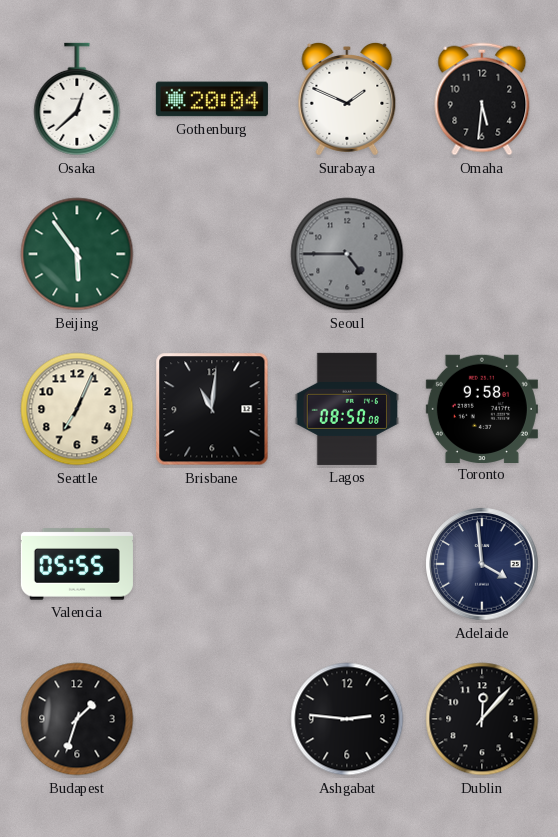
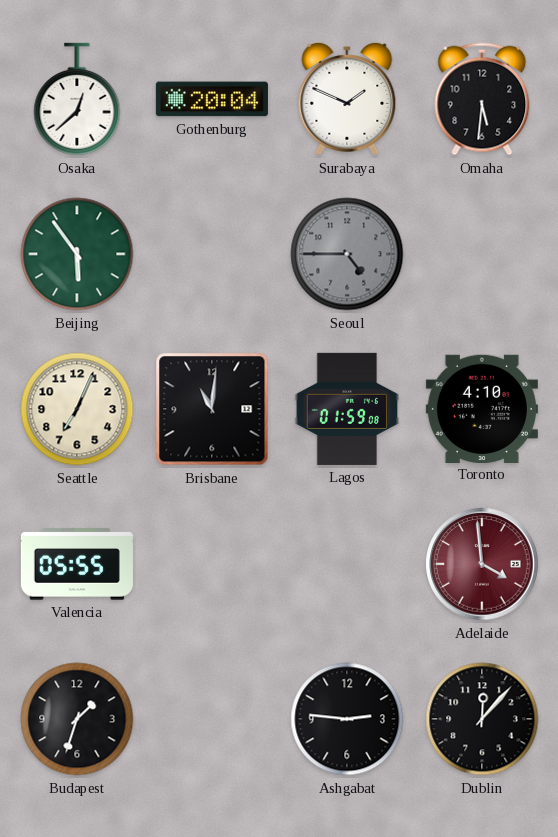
Lagos: 08:50 -> 01:59
Toronto: 9:58 -> 4:10
Adelaide dial: navy -> burgundy
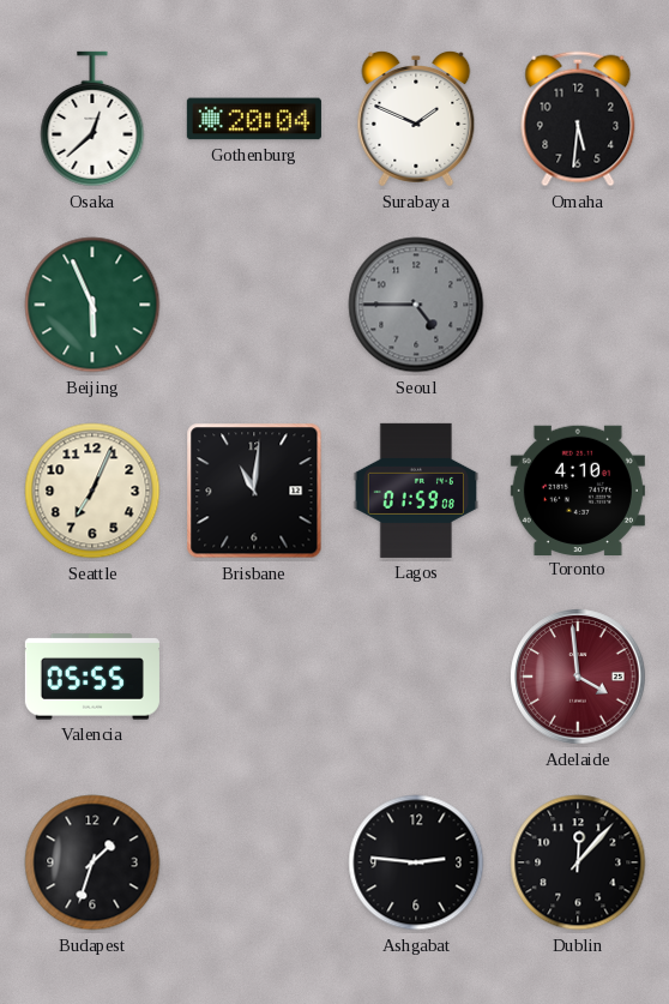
Beijing: 5:54 -> 5:56
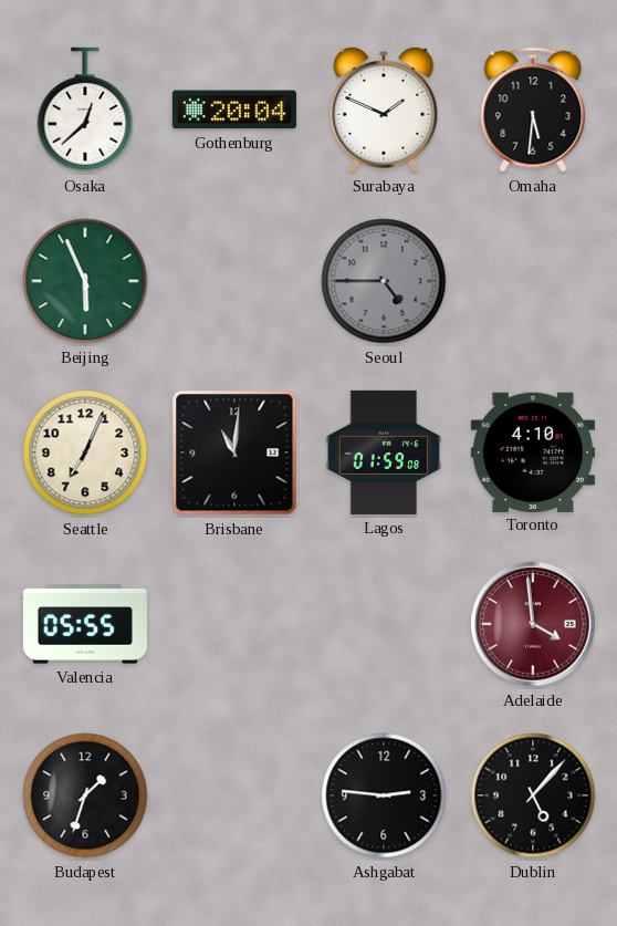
Dublin: 12:07 -> 5:07
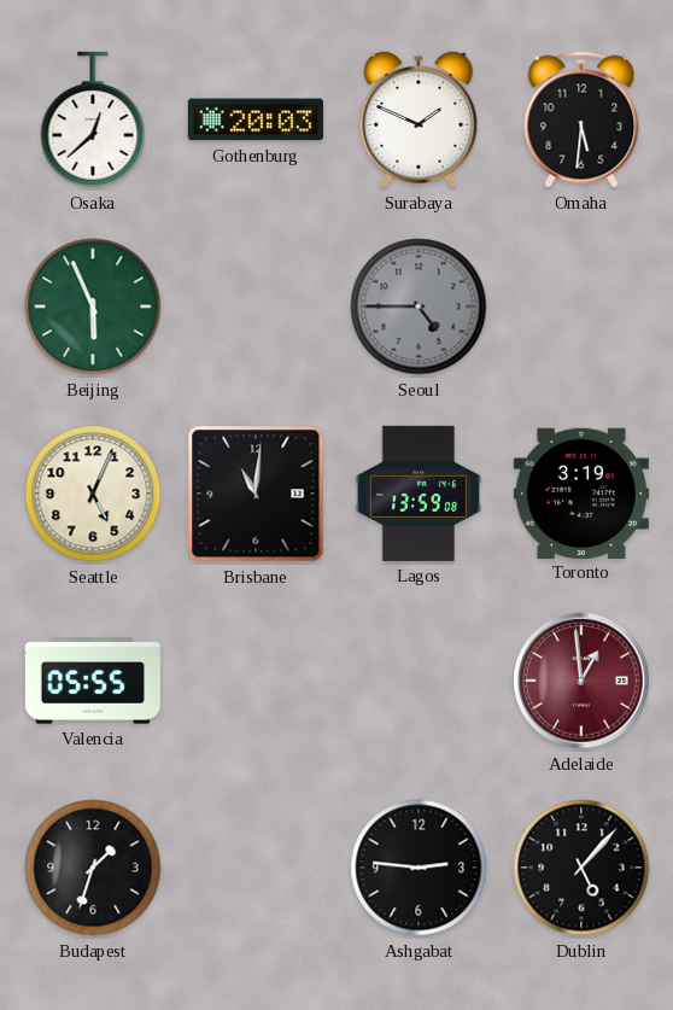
Gothenburg: 20:04 -> 20:03
Seattle: 7:04 -> 5:04
Lagos: 01:59 -> 13:59
Toronto: 4:10 -> 3:19
Adelaide: 3:59 -> 12:59
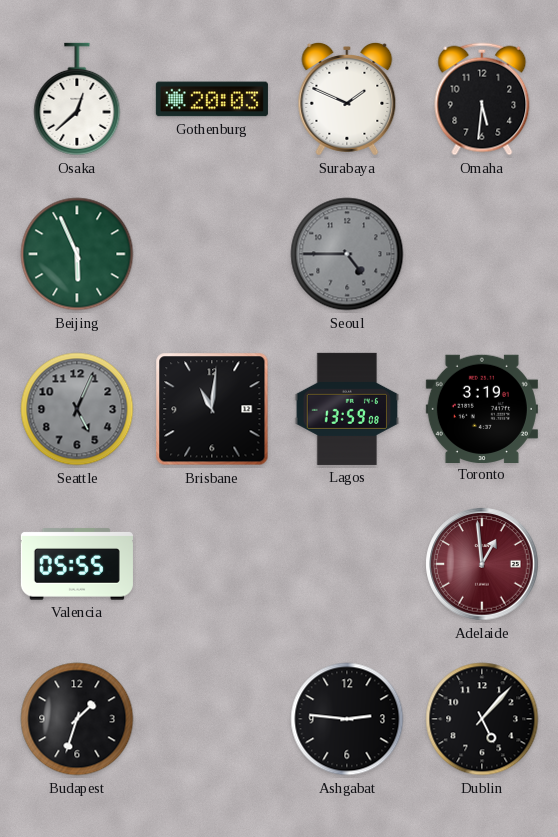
Seattle dial: cream -> grey
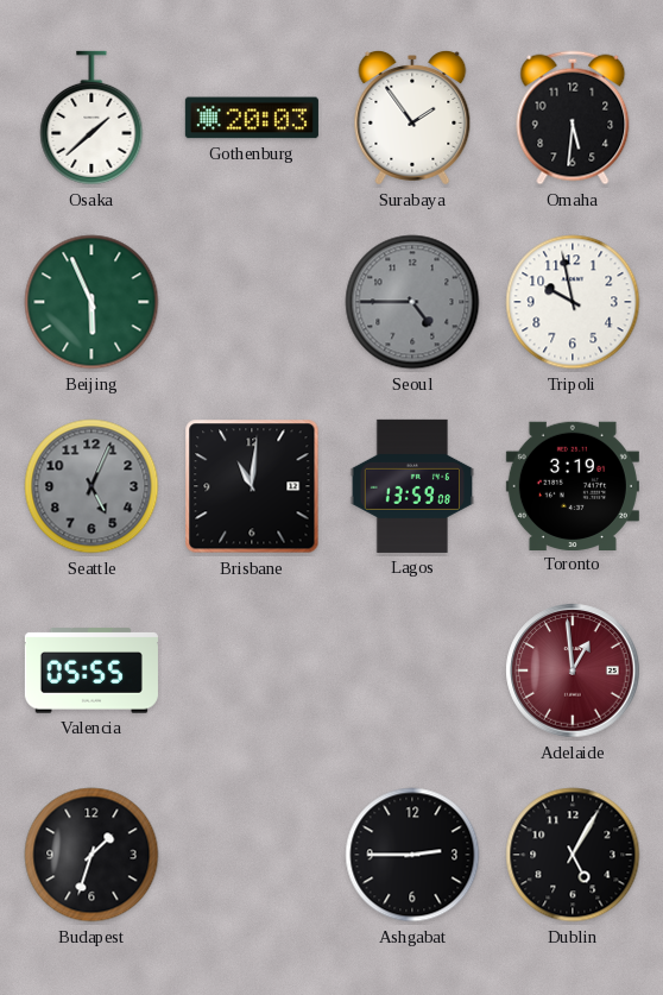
Osaka: 12:38 -> 1:38
Surabaya: 1:49 -> 1:54
Tripoli: none -> 9:58
Ashgabat: 2:46 -> 2:45
Dublin: 5:07 -> 5:05
